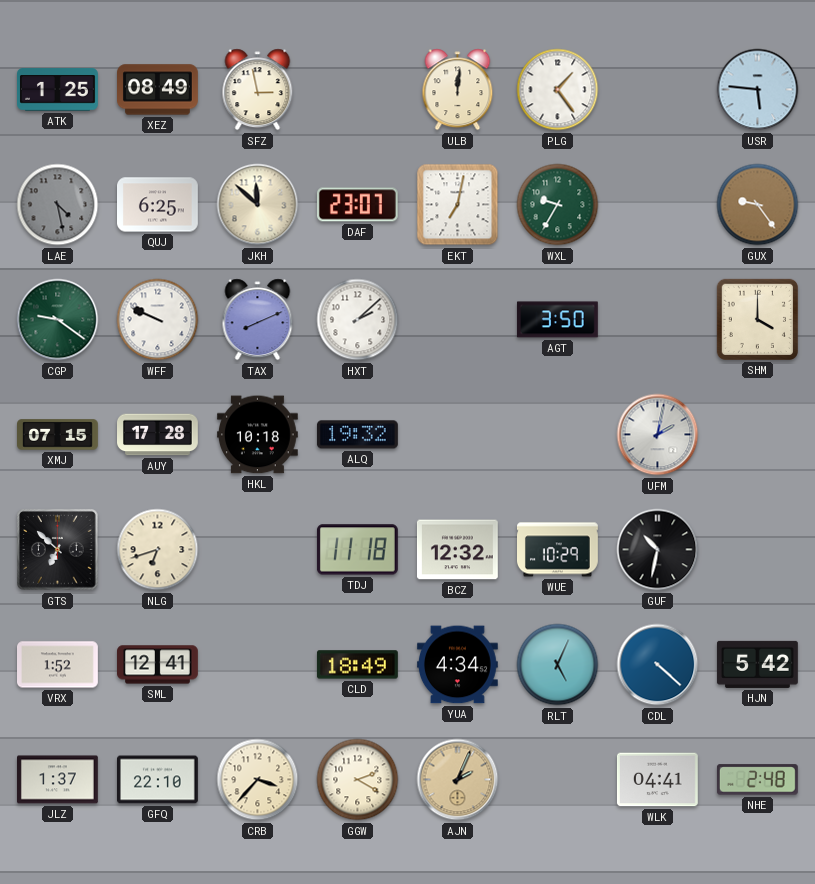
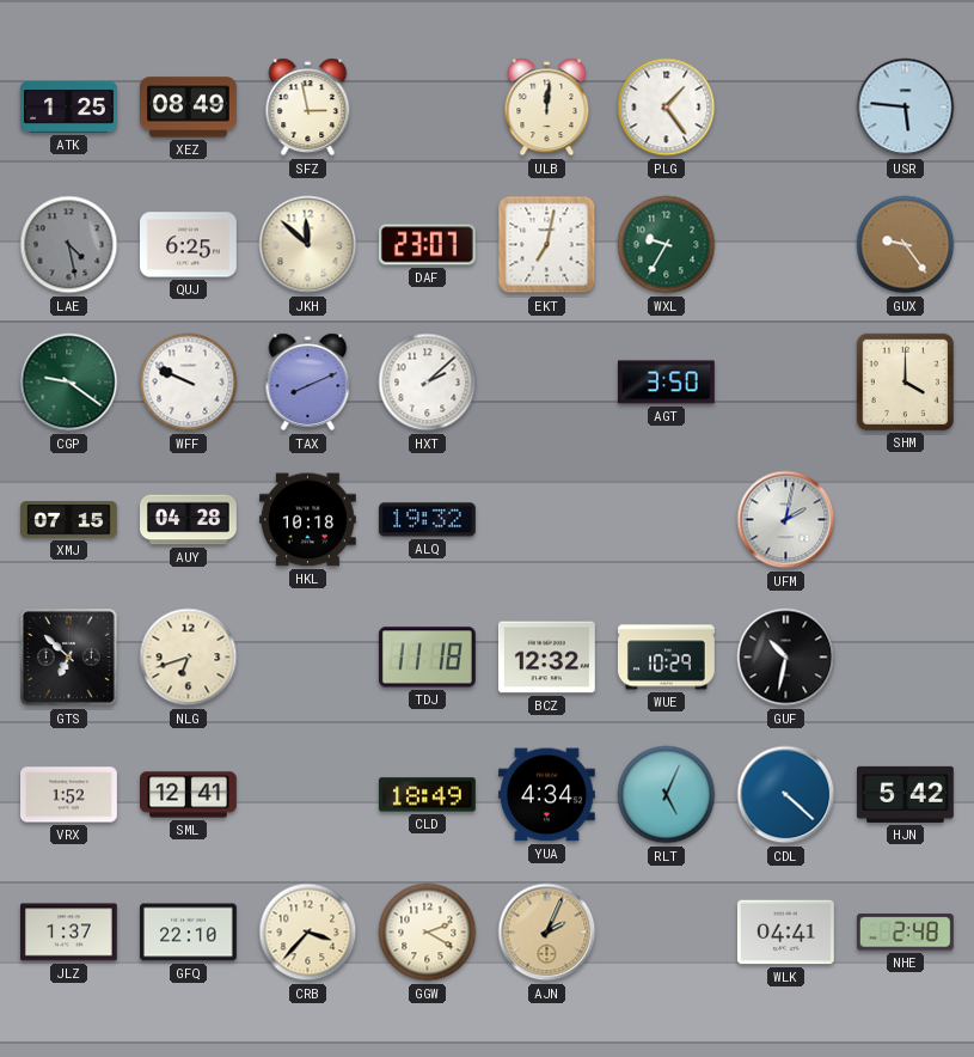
AUY: 17:28 -> 04:28
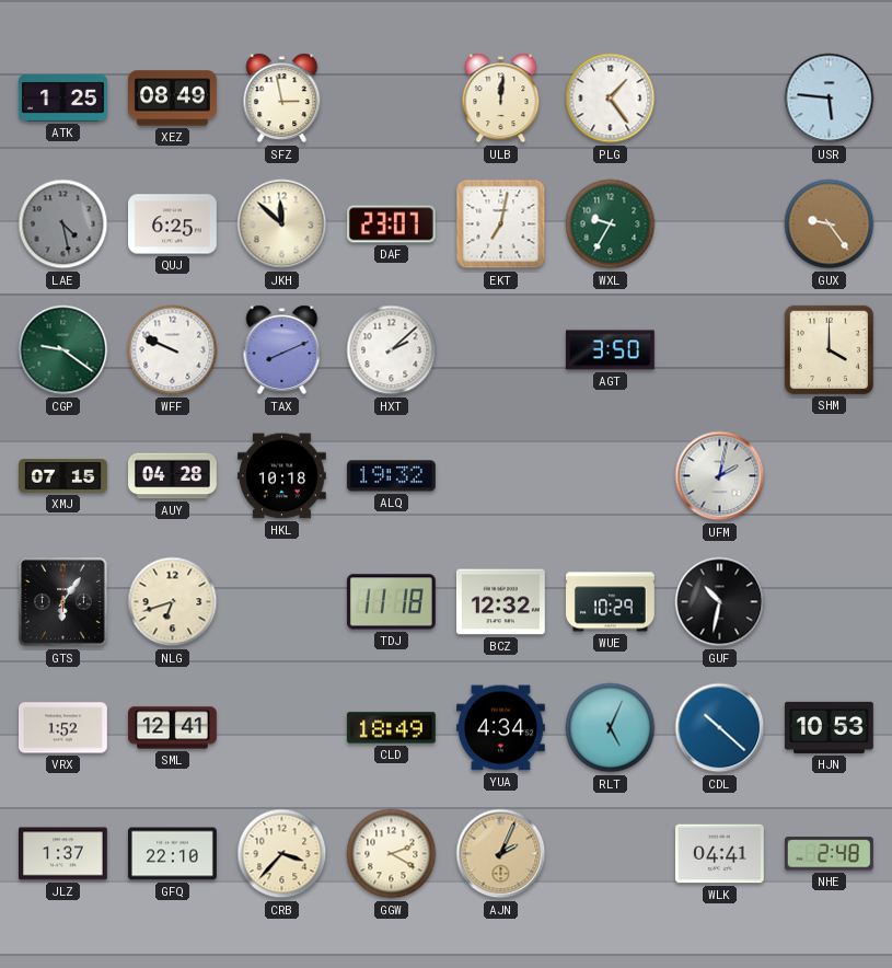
GTS: 6:52 -> 6:06
CDL: 4:22 -> 10:22
HJN: 5:42 -> 10:53
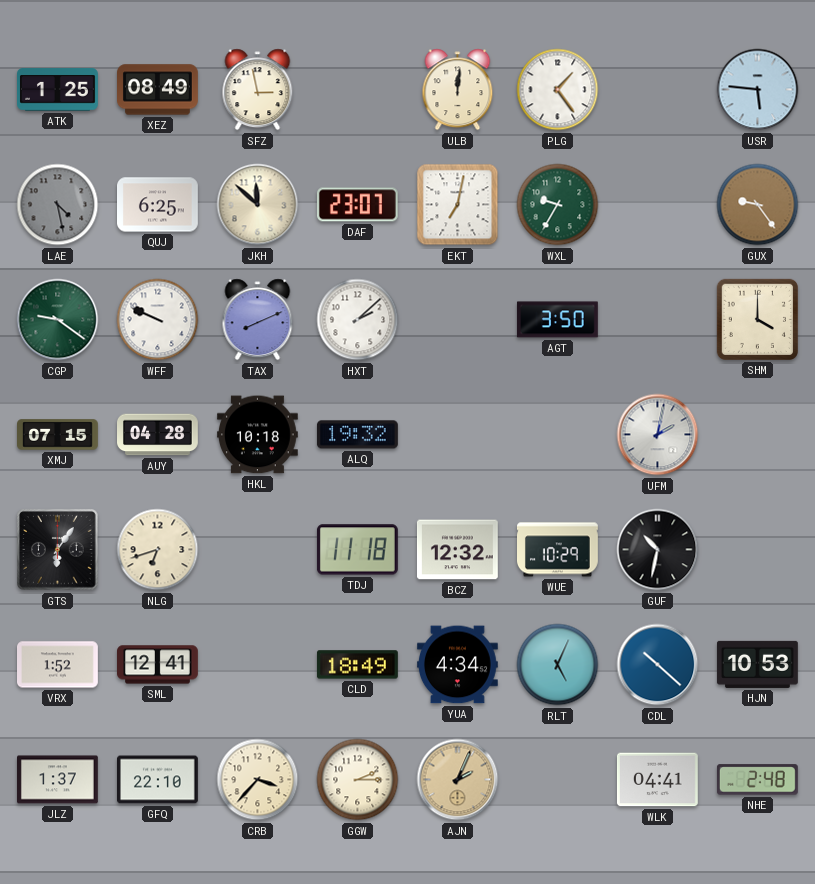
GGW: 2:20 -> 2:15
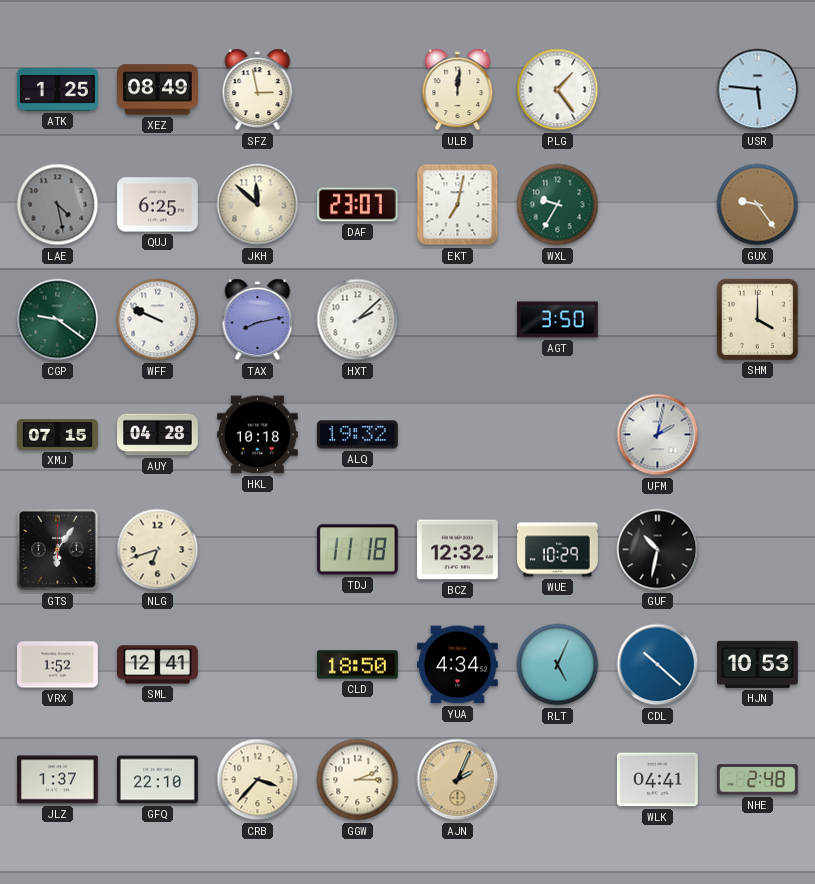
TAX: 8:11 -> 8:13
CLD: 18:49 -> 18:50
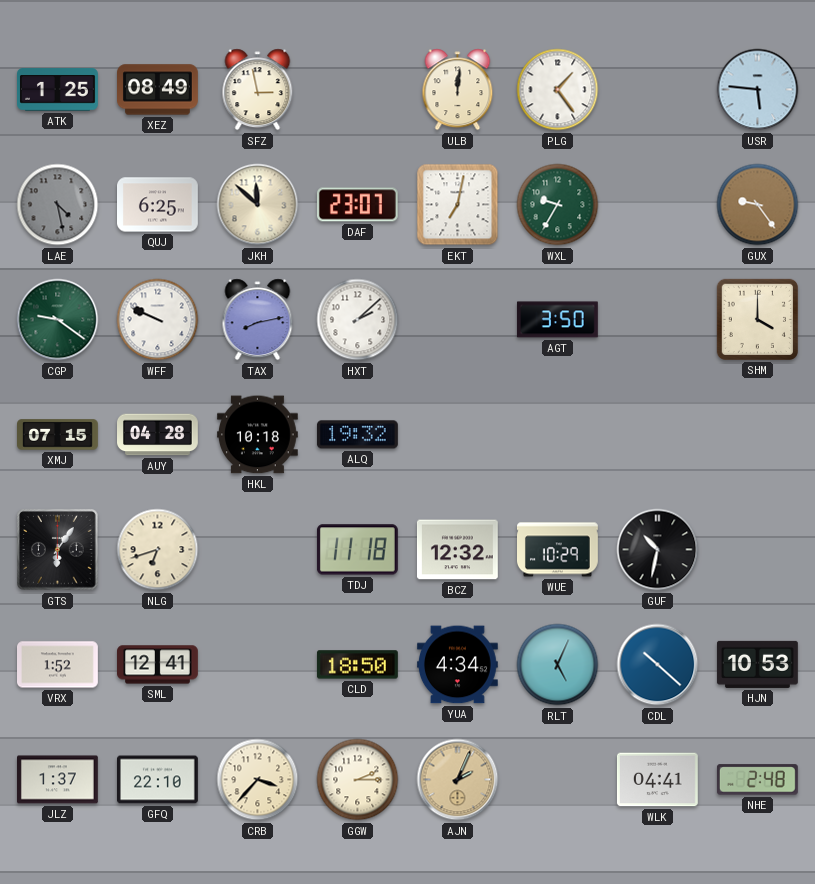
UFM: 2:02 -> none
